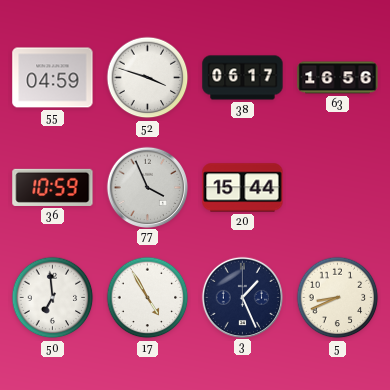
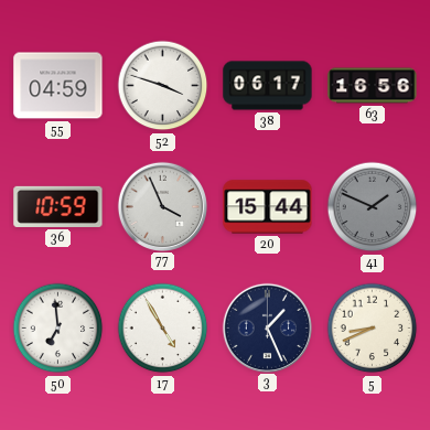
41: none -> 1:49
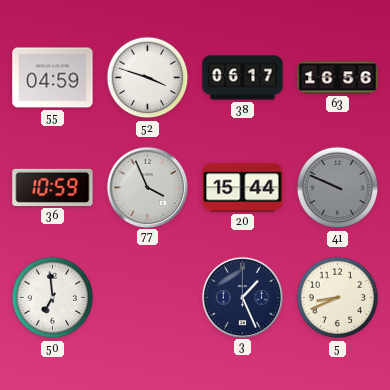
41: 1:49 -> 9:49
17: 4:55 -> none
